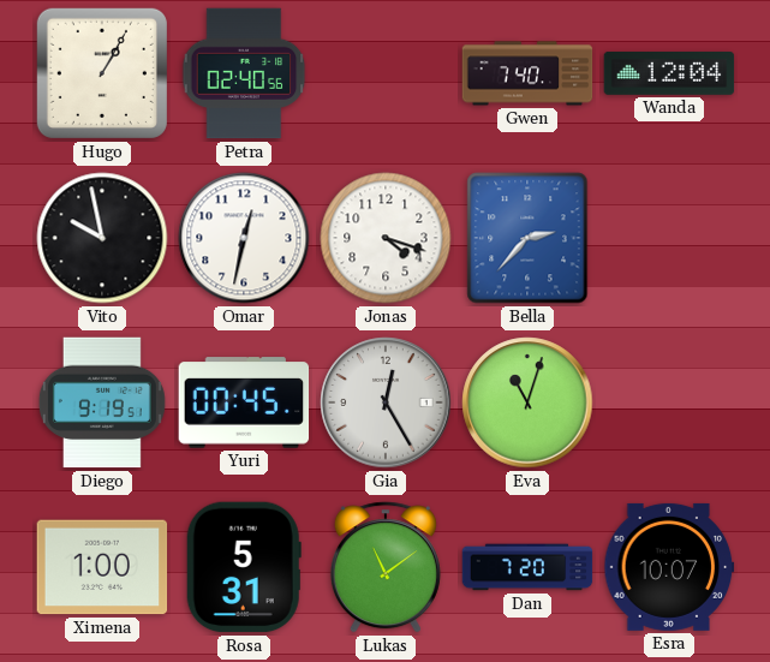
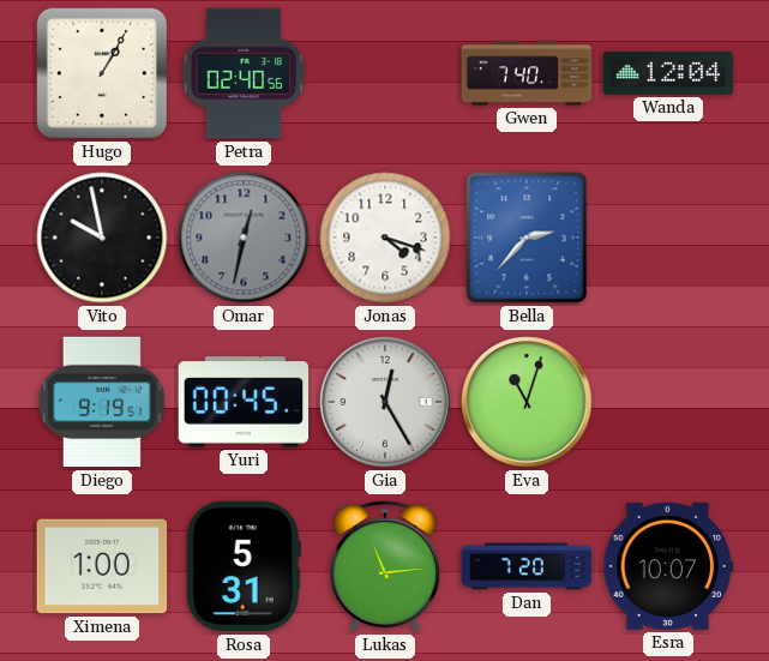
Omar dial: white -> grey
Lukas: 11:09 -> 11:14
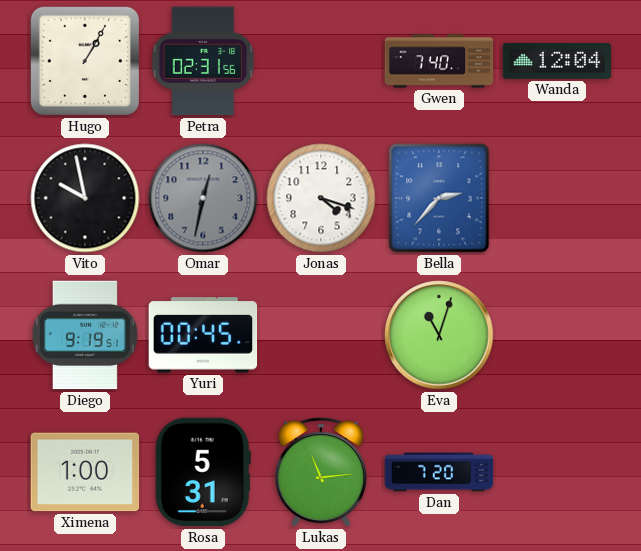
Petra: 02:40 -> 02:31
Gia: 12:25 -> none
Esra: 10:07 -> none
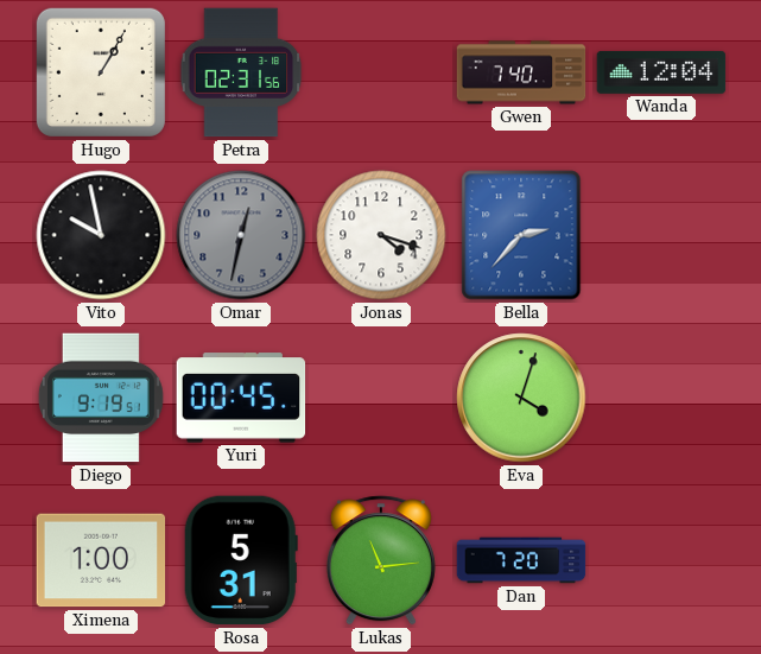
Eva: 11:03 -> 4:03
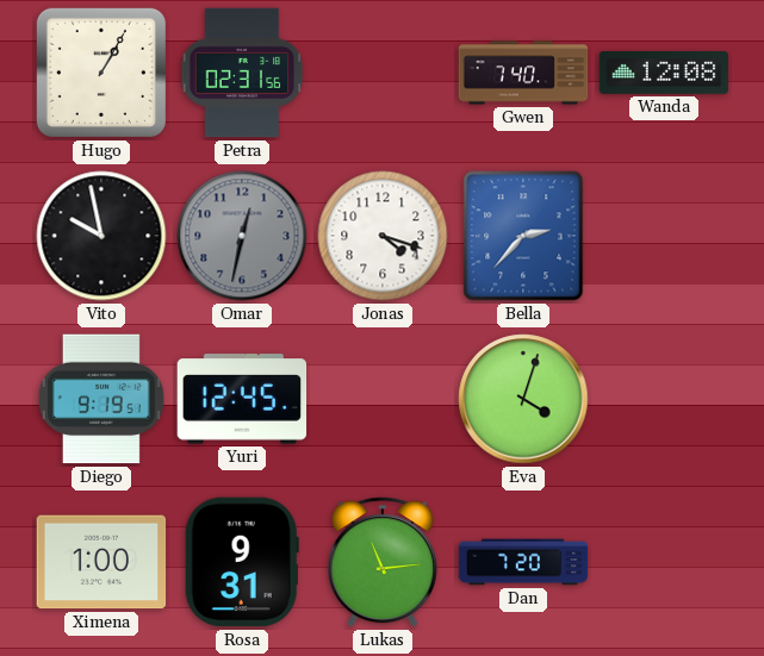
Wanda: 12:04 -> 12:08
Yuri: 00:45 -> 12:45
Rosa: 5:31 -> 9:31
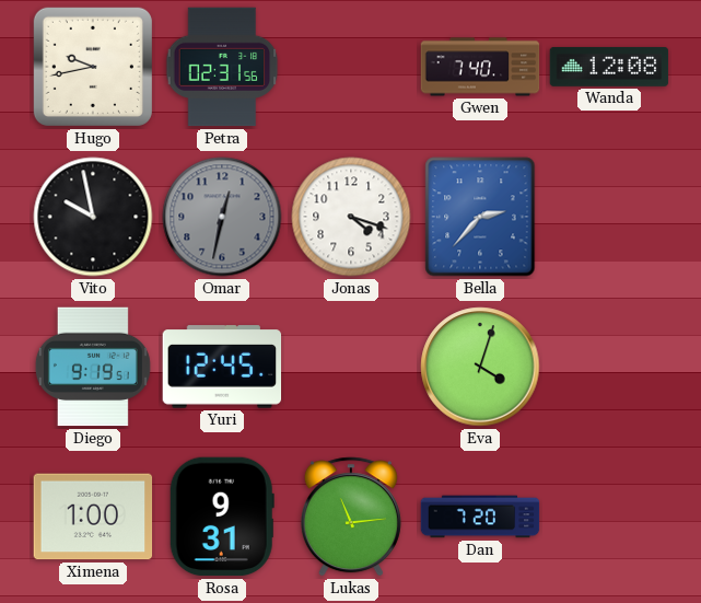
Hugo: 1:05 -> 9:43
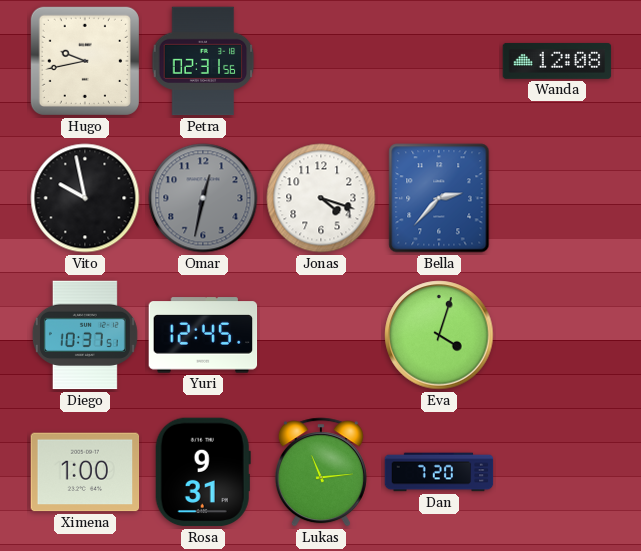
Gwen: 7:40 -> none
Diego: 9:19 -> 10:37
